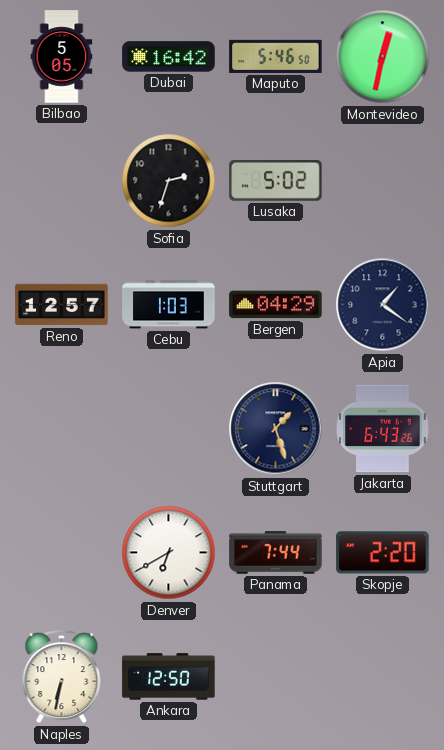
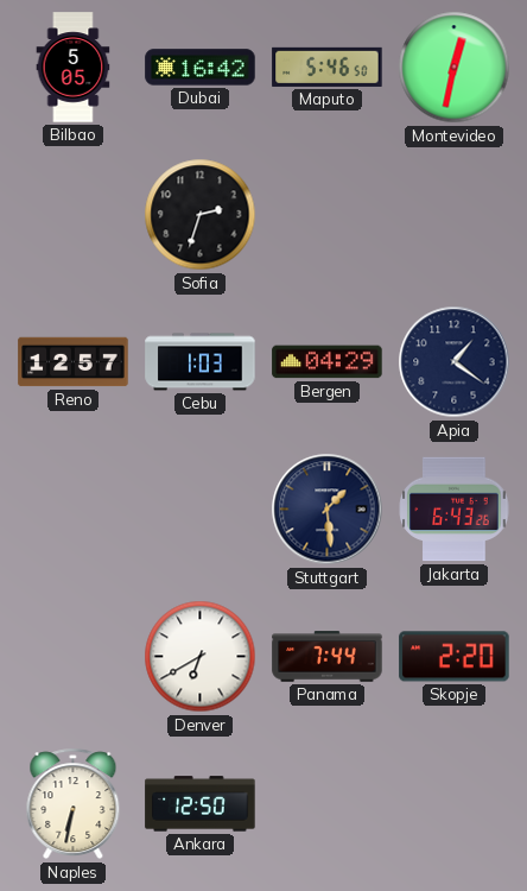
Lusaka: 5:02 -> none
Stuttgart: 1:27 -> 1:29
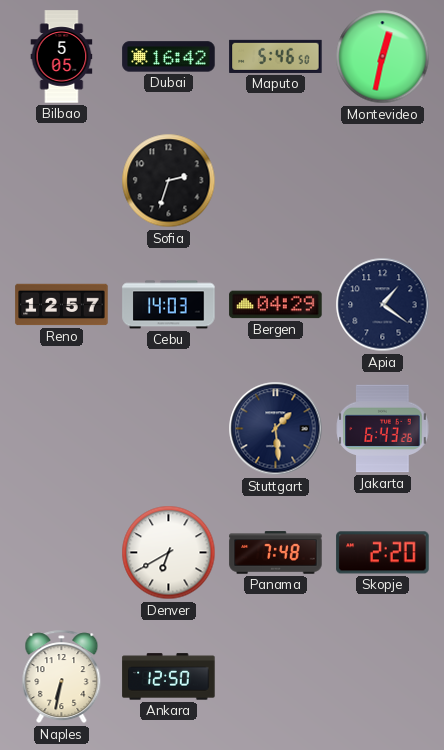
Cebu: 1:03 -> 14:03
Panama: 7:44 -> 7:48
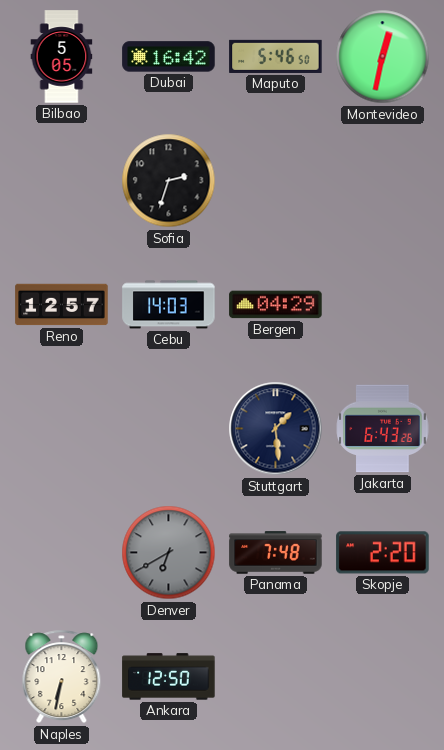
Apia: 1:21 -> none
Denver dial: white -> grey
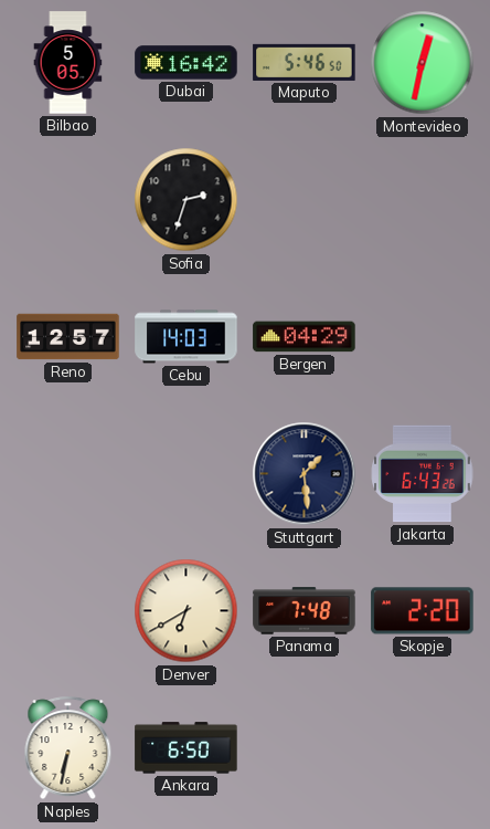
Denver dial: grey -> cream
Ankara: 12:50 -> 6:50
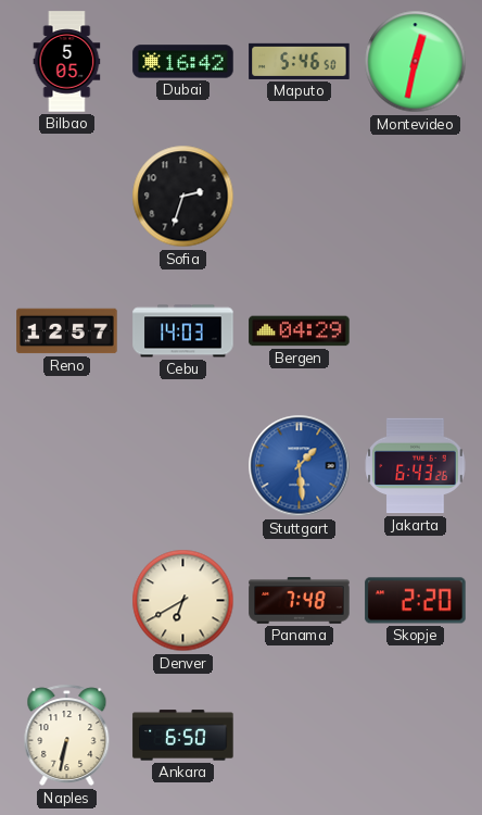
Stuttgart dial: navy -> blue
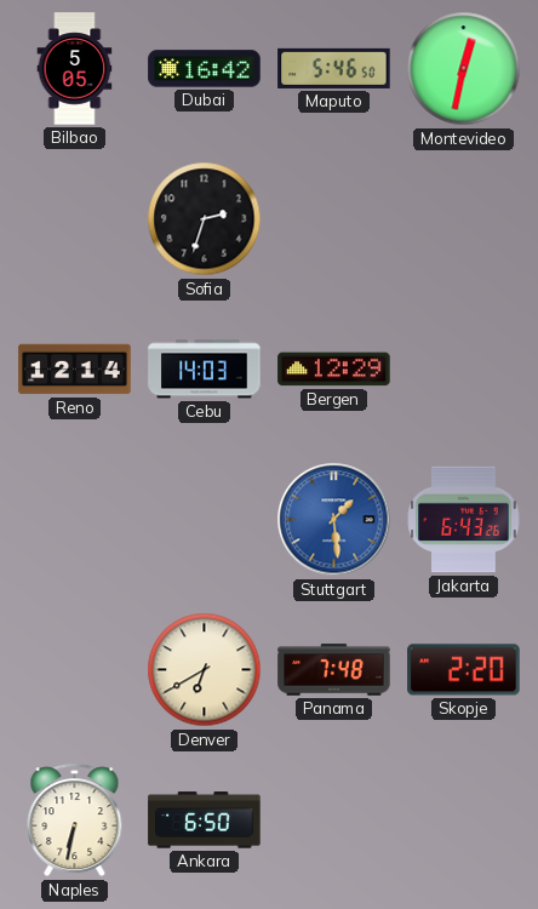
Reno: 12:57 -> 12:14
Bergen: 04:29 -> 12:29
